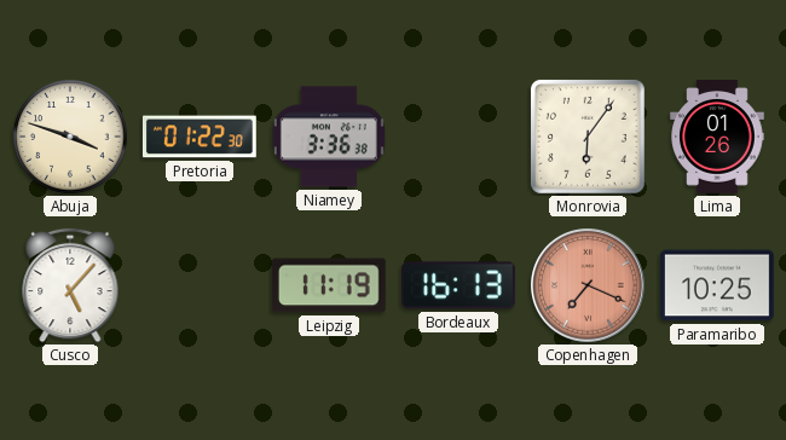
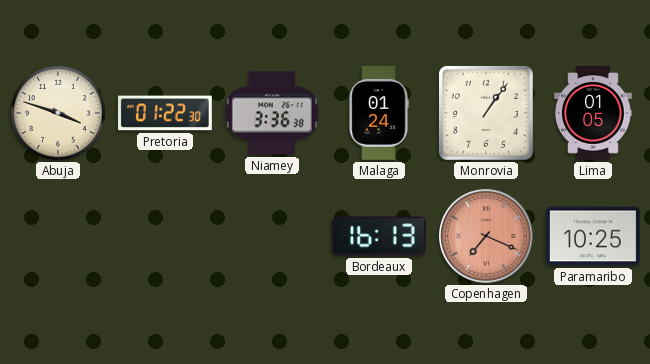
Malaga: none -> 01:24
Monrovia: 6:06 -> 1:06
Lima: 01:26 -> 01:05
Cusco: 5:07 -> none
Leipzig: 11:19 -> none
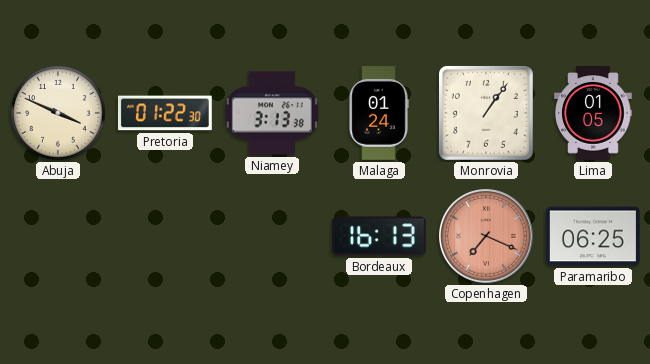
Abuja: 3:48 -> 3:49
Niamey: 3:36 -> 3:13
Paramaribo: 10:25 -> 06:25
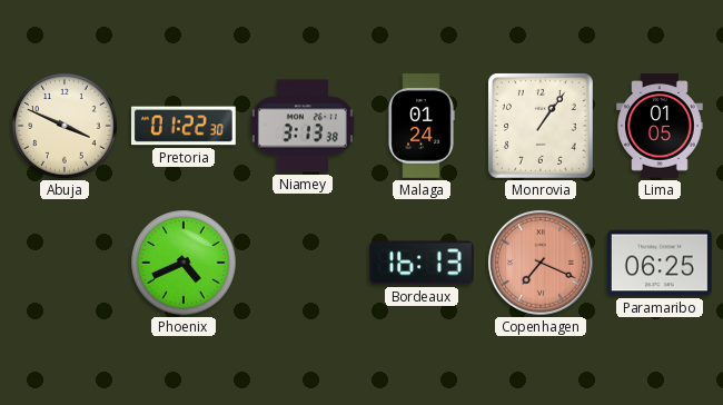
Phoenix: none -> 4:41
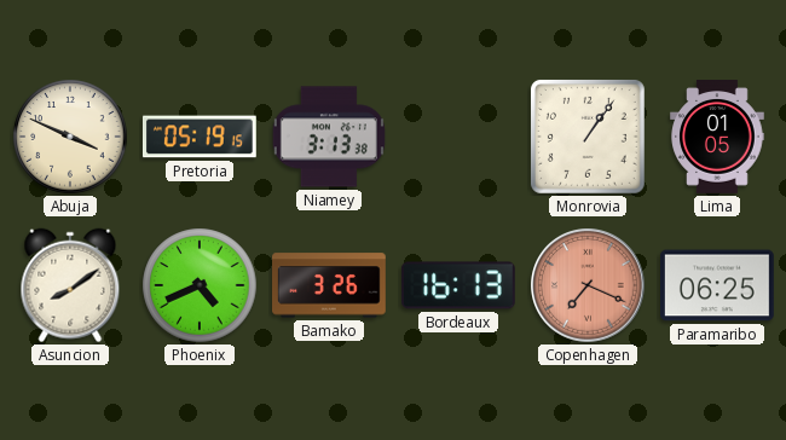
Pretoria: 01:22 -> 05:19
Malaga: 01:24 -> none
Asuncion: none -> 8:09
Bamako: none -> 3:26
